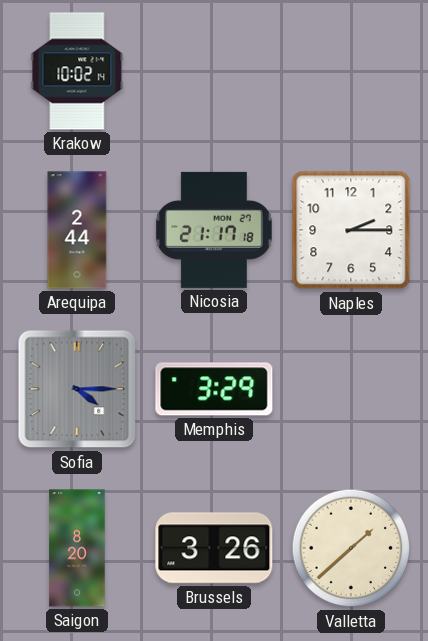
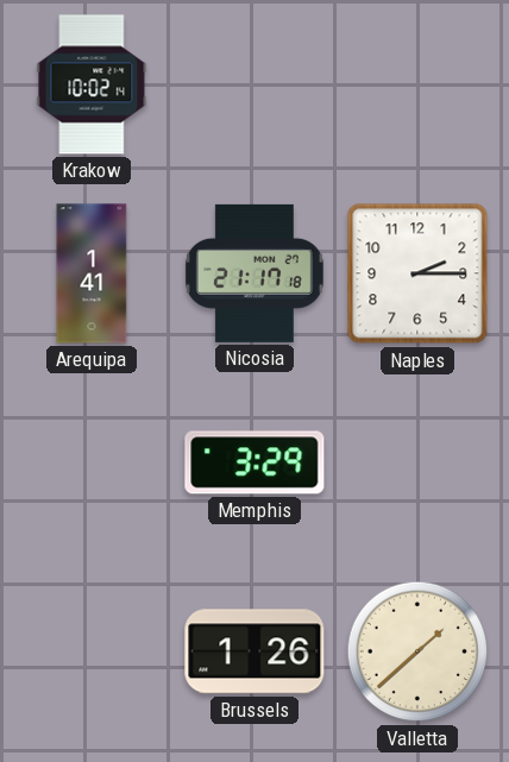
Arequipa: 2:44 -> 1:41
Sofia: 4:15 -> none
Saigon: 8:20 -> none
Brussels: 3:26 -> 1:26
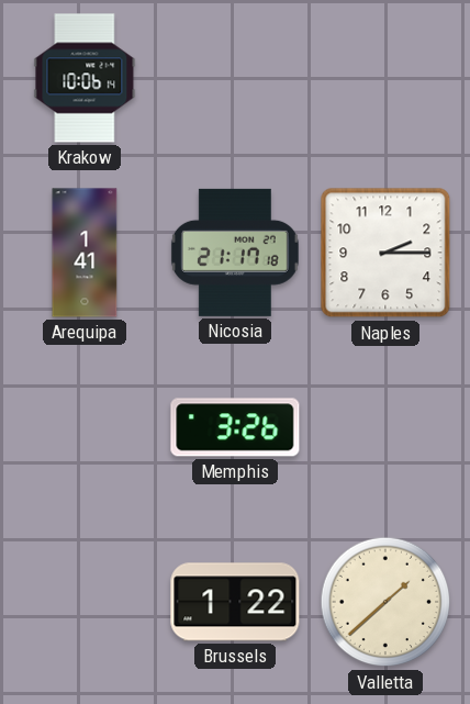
Krakow: 10:02 -> 10:06
Memphis: 3:29 -> 3:26
Brussels: 1:26 -> 1:22
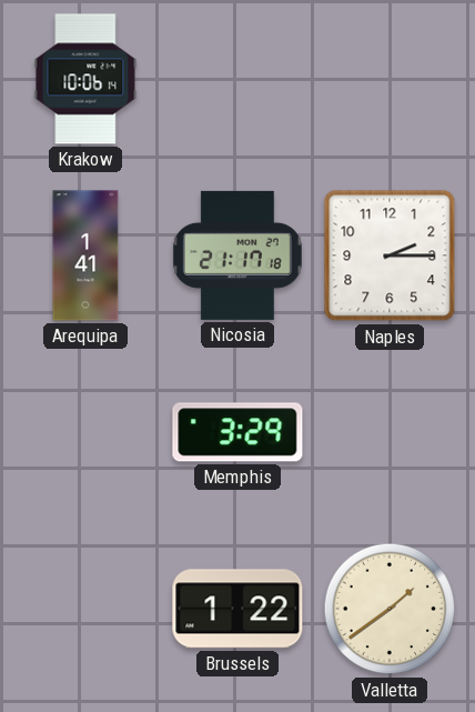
Memphis: 3:26 -> 3:29
Valletta: 1:38 -> 1:39
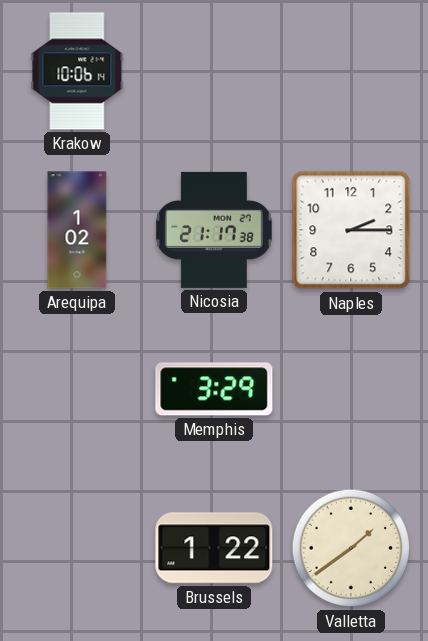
Arequipa: 1:41 -> 1:02
Nicosia: 21:17:18 -> 21:17:38
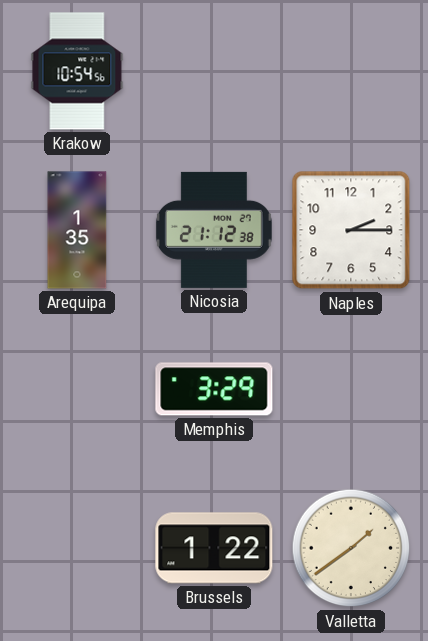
Krakow: 10:06 -> 10:54
Arequipa: 1:02 -> 1:35
Nicosia: 21:17 -> 21:12
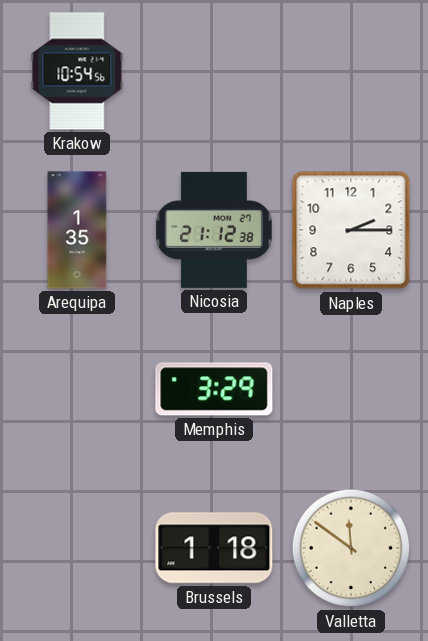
Brussels: 1:22 -> 1:18
Valletta: 1:39 -> 11:51
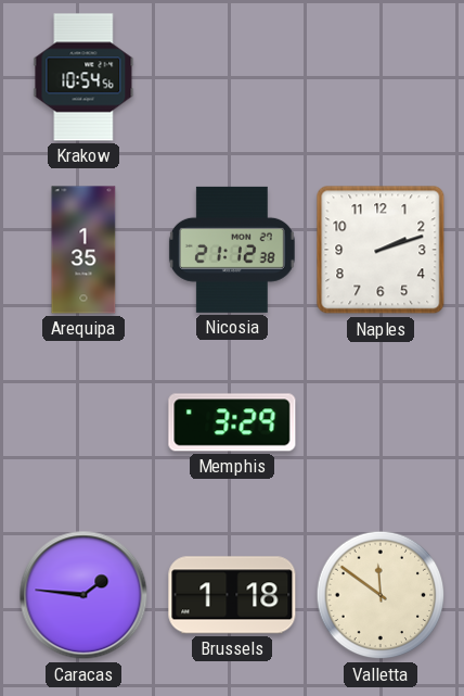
Naples: 2:15 -> 2:12
Caracas: none -> 1:46
